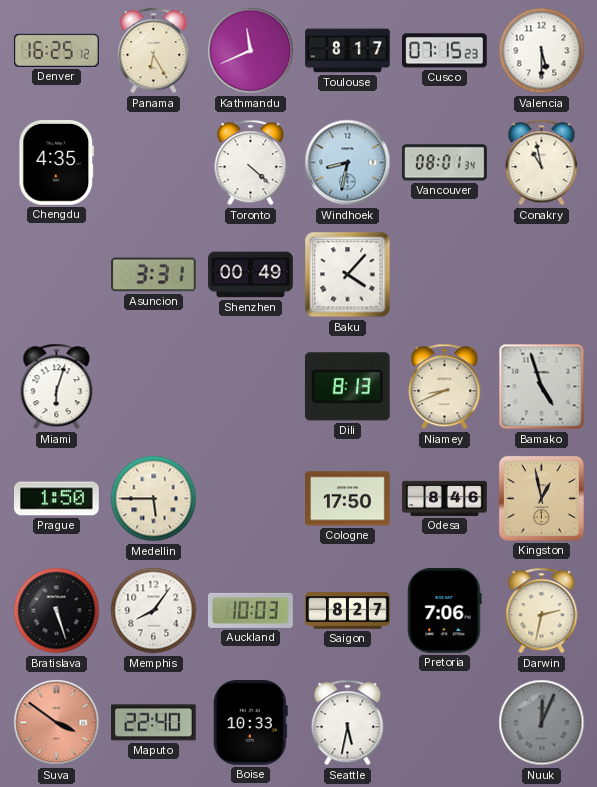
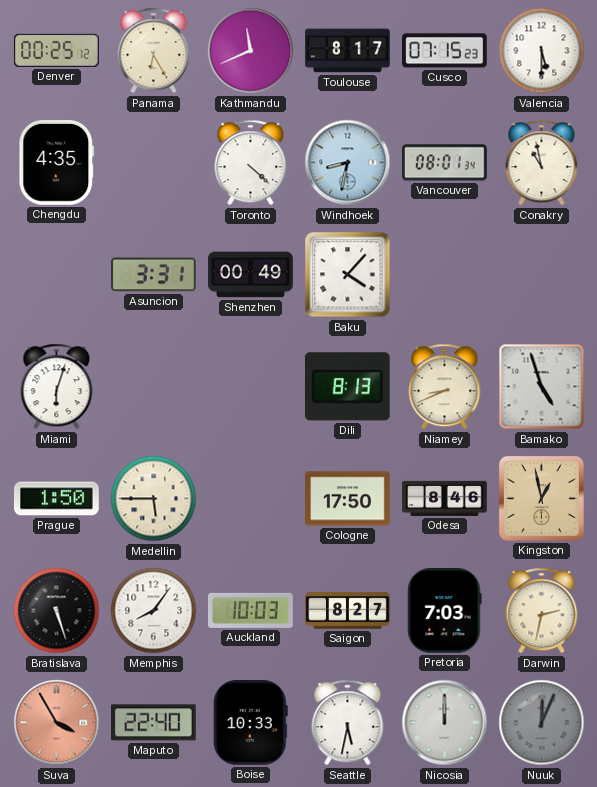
Denver: 16:25 -> 00:25
Pretoria: 7:06 -> 7:03
Suva: 3:51 -> 3:55
Nicosia: none -> 12:00
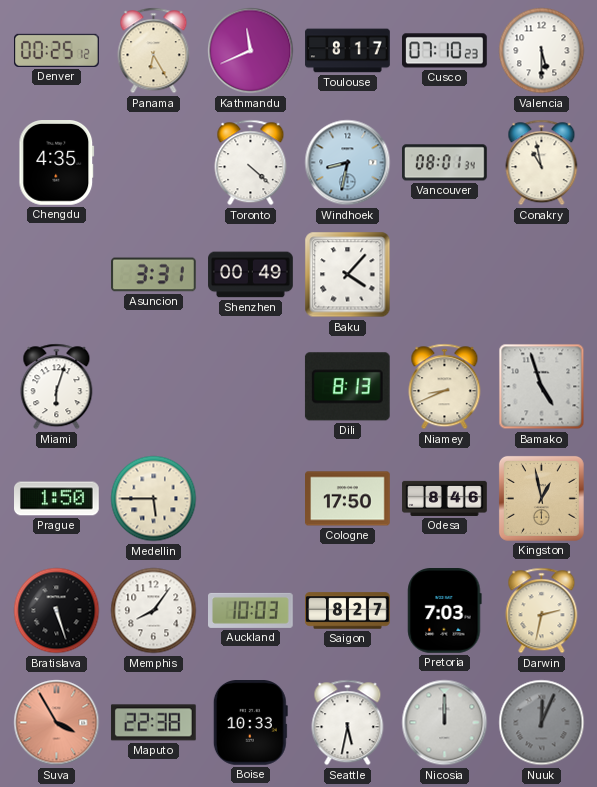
Cusco: 07:15 -> 07:10
Maputo: 22:40 -> 22:38
